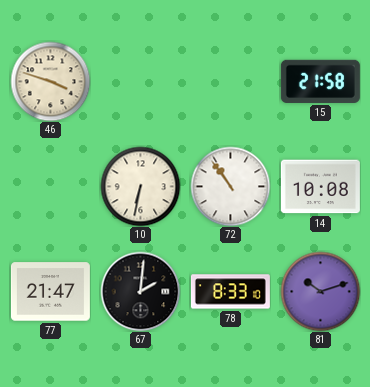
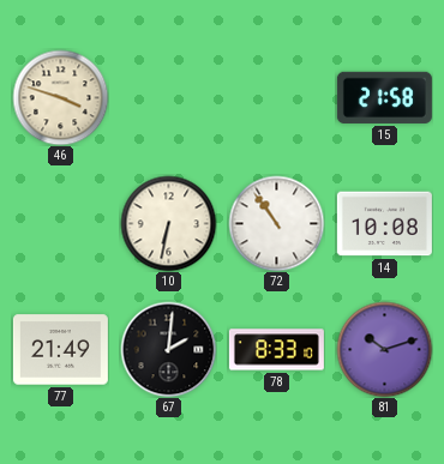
77: 21:47 -> 21:49
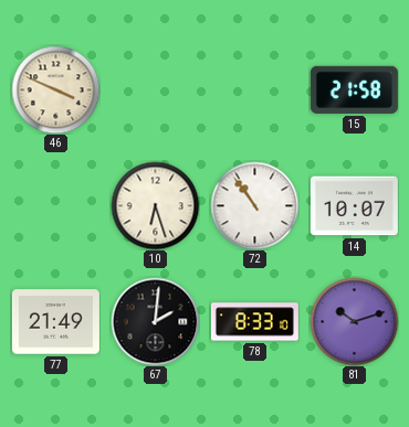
46: 3:48 -> 3:49
10: 6:32 -> 6:27
14: 10:08 -> 10:07
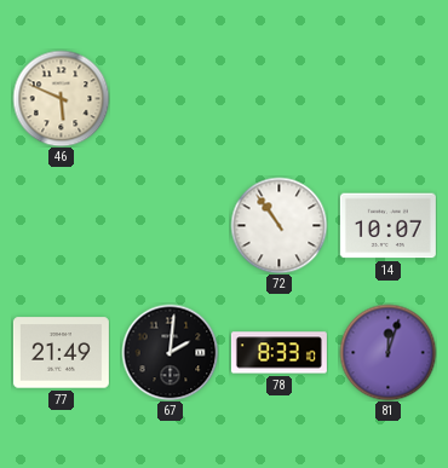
46: 3:49 -> 5:49
15: 21:58 -> none
10: 6:27 -> none
81: 10:12 -> 12:03
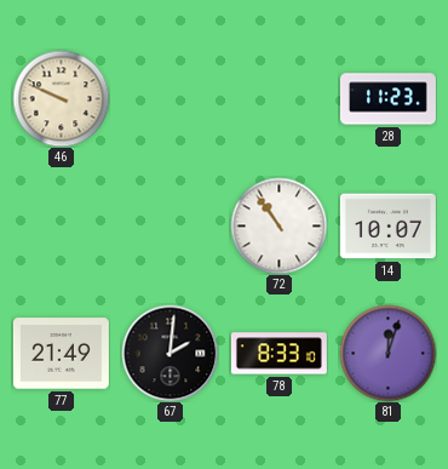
46: 5:49 -> 9:49
28: none -> 11:23
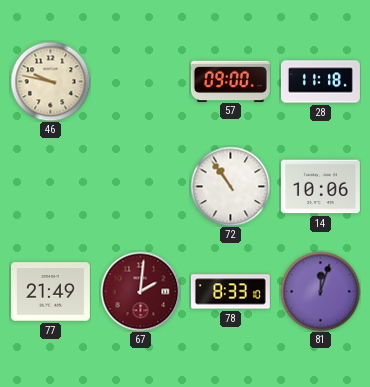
46: 9:49 -> 9:47
57: none -> 09:00
28: 11:23 -> 11:18
14: 10:07 -> 10:06
67 dial: black -> burgundy
